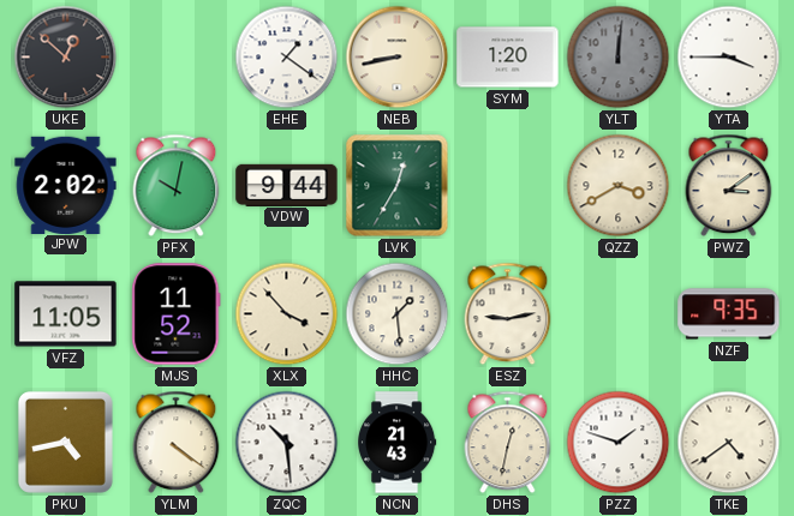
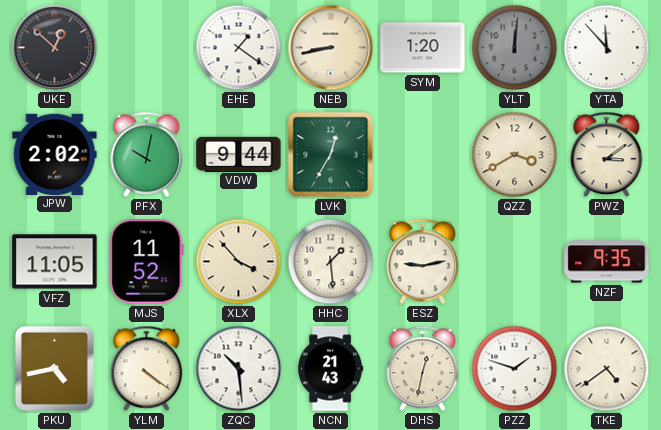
YTA: 3:45 -> 11:53
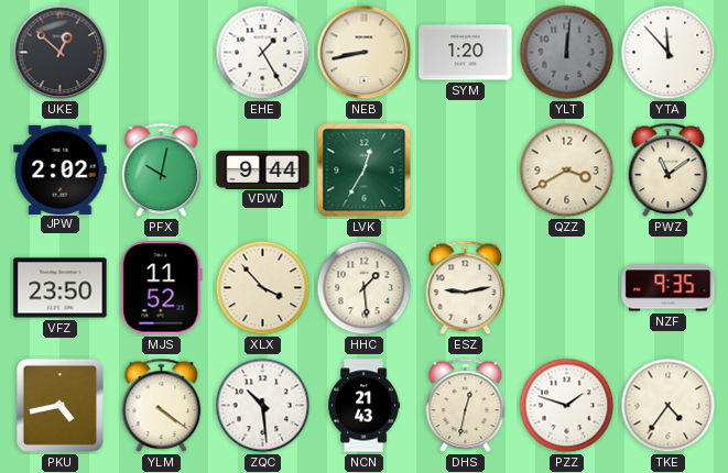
EHE: 1:21 -> 1:25
PWZ: 3:09 -> 11:09
VFZ: 11:05 -> 23:50
TKE: 4:39 -> 4:36
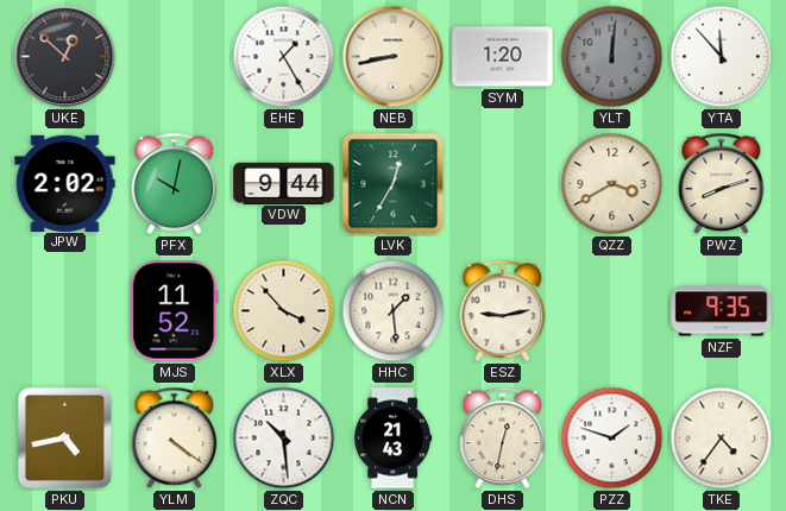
PWZ: 11:09 -> 8:12
VFZ: 23:50 -> none
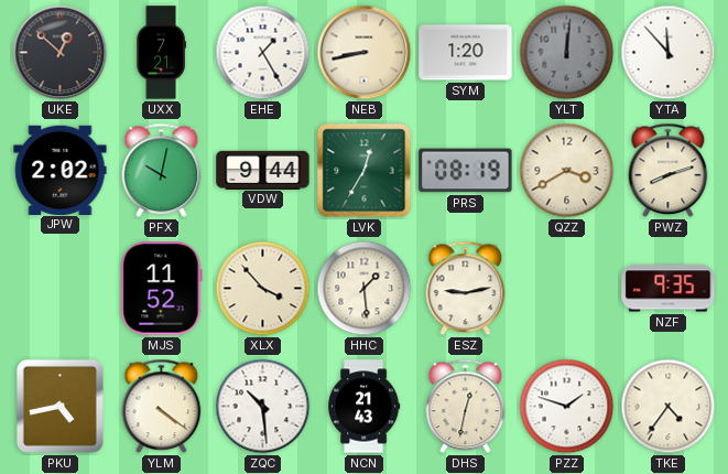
UXX: none -> 7:21
PRS: none -> 08:19
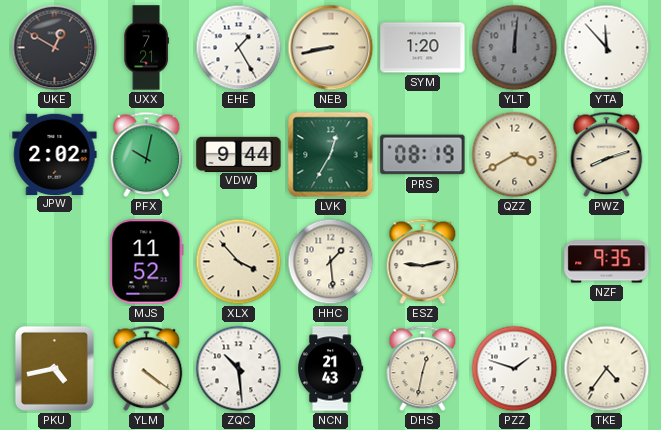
UKE: 12:52 -> 12:50
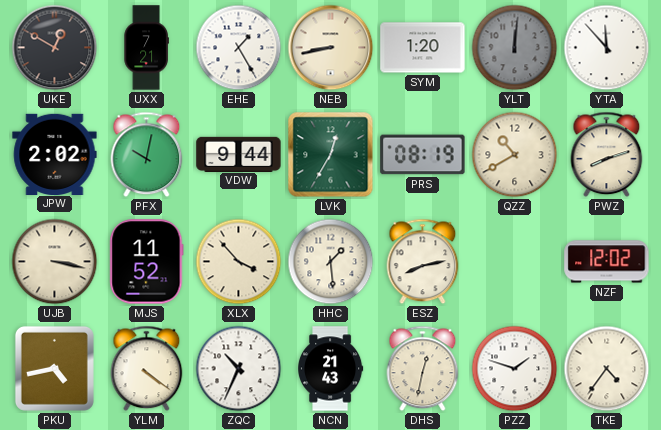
QZZ: 3:40 -> 10:40
UJB: none -> 3:17
ESZ: 9:13 -> 8:13
NZF: 9:35 -> 12:02
ZQC: 10:29 -> 10:34
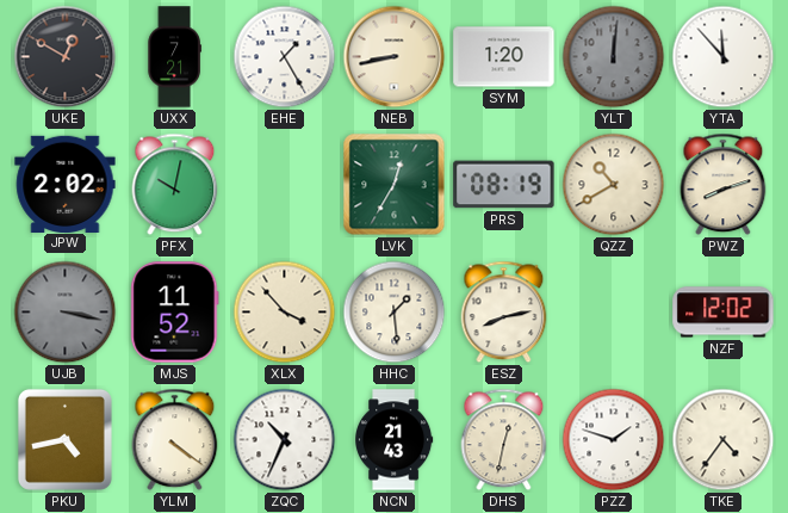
VDW: 9:44 -> none
UJB dial: cream -> grey
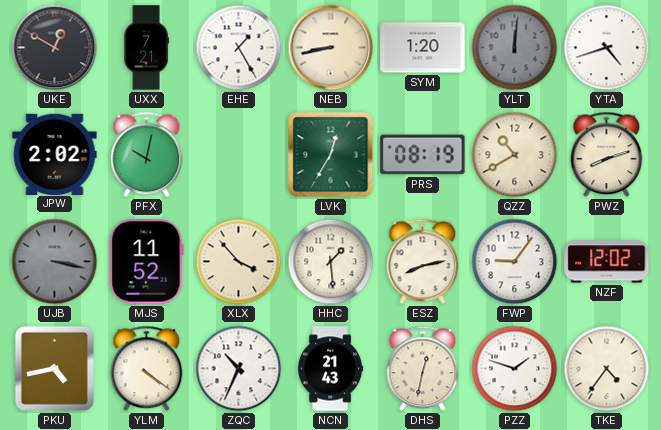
YTA: 11:53 -> 4:42
FWP: none -> 9:06
